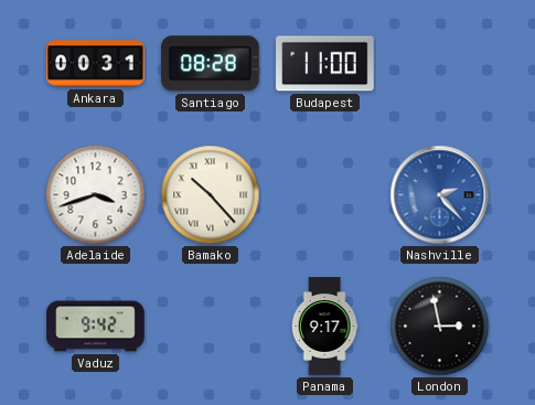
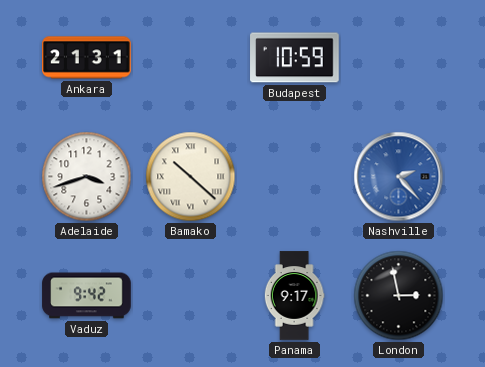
Ankara: 00:31 -> 21:31
Santiago: 08:28 -> none
Budapest: 11:00 -> 10:59
Bamako: 10:23 -> 10:22
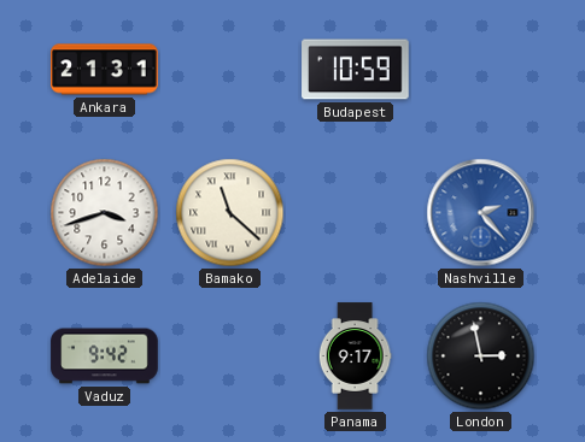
Bamako: 10:22 -> 11:22
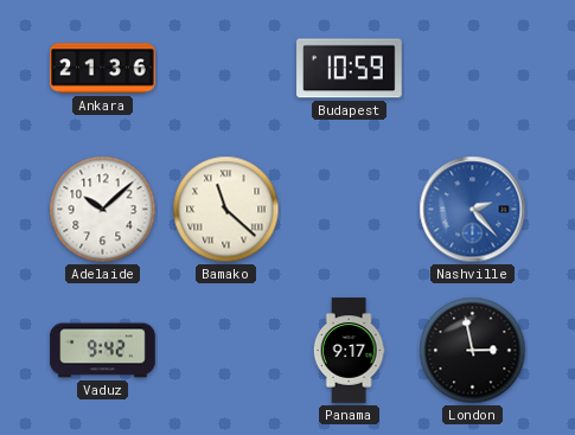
Ankara: 21:31 -> 21:36
Adelaide: 3:42 -> 10:08
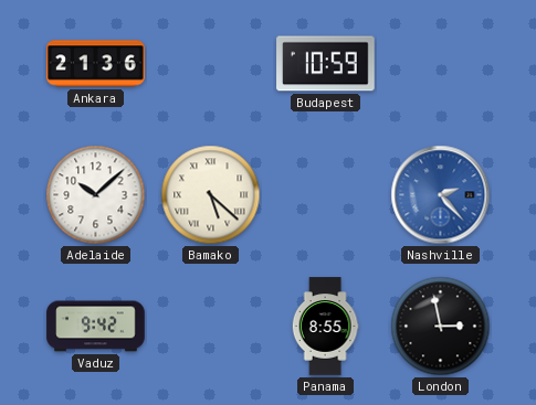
Bamako: 11:22 -> 5:22
Panama: 9:17 -> 8:55
